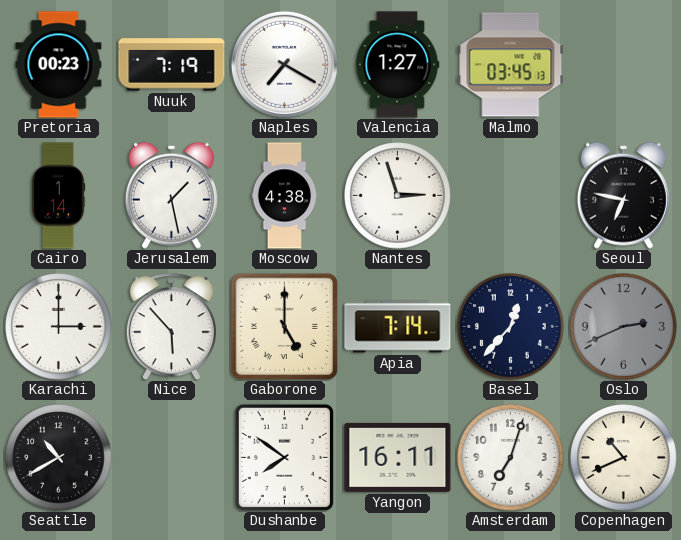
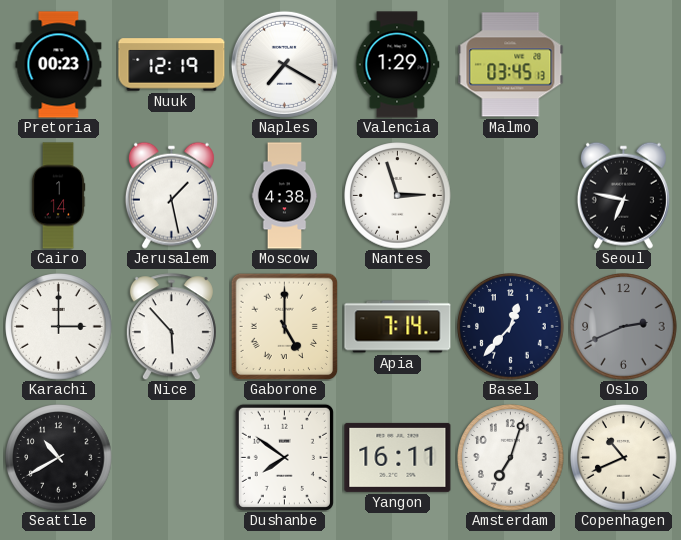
Nuuk: 7:19 -> 12:19
Valencia: 1:27 -> 1:29
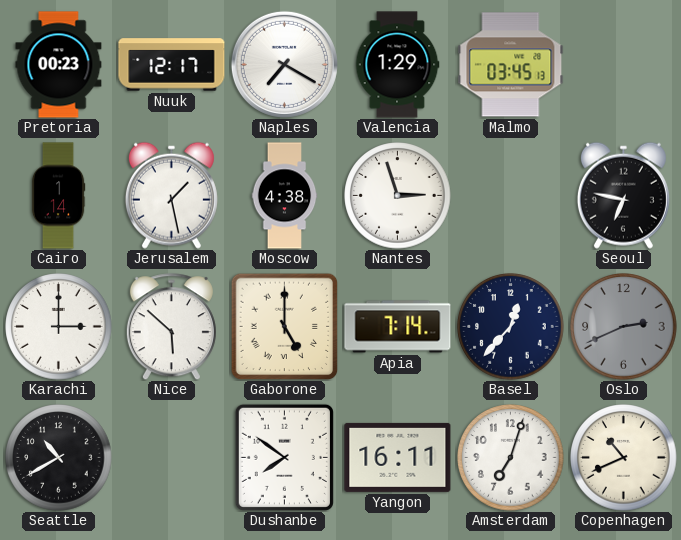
Nuuk: 12:19 -> 12:17
Nice: 5:53 -> 5:52
